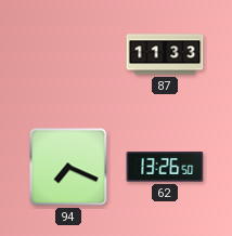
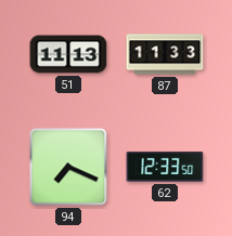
51: none -> 11:13
62: 13:26 -> 12:33
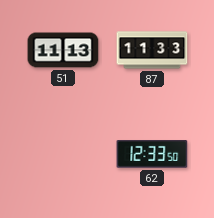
94: 7:19 -> none
